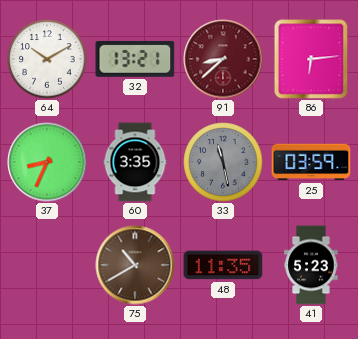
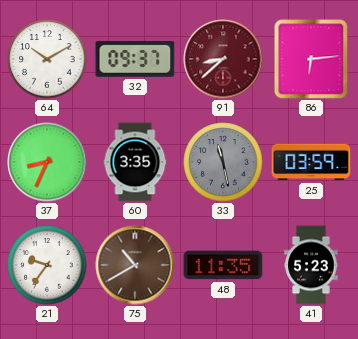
32: 13:21 -> 09:37
21: none -> 9:36
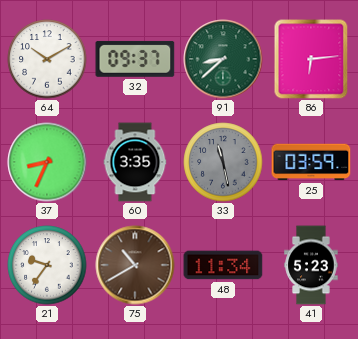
91 dial: burgundy -> green
48: 11:35 -> 11:34
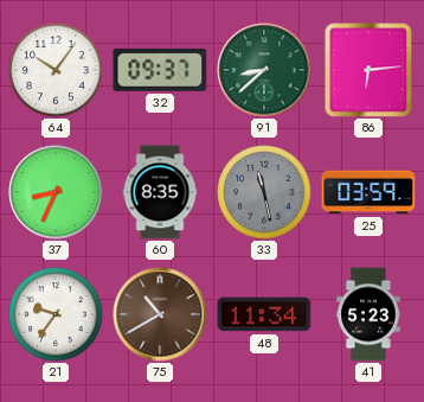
64: 10:10 -> 10:06
60: 3:35 -> 8:35
